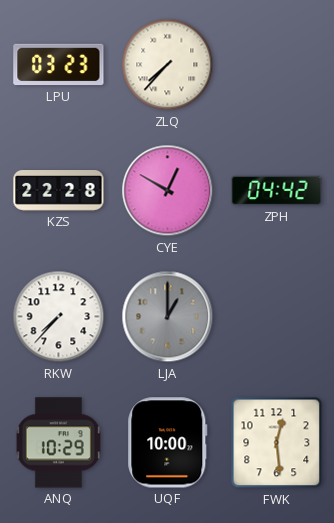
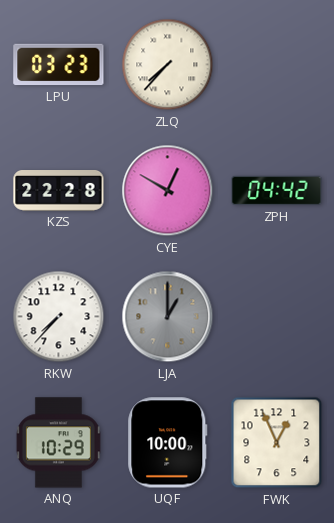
FWK: 12:29 -> 12:56
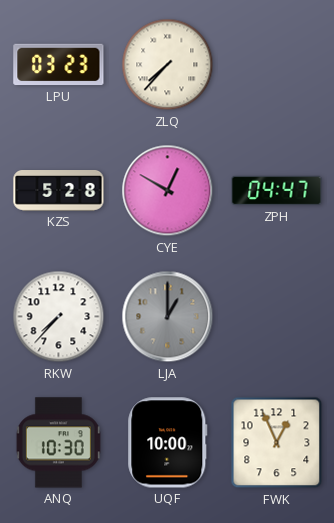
KZS: 22:28 -> 5:28
ZPH: 04:42 -> 04:47
ANQ: 10:29 -> 10:30
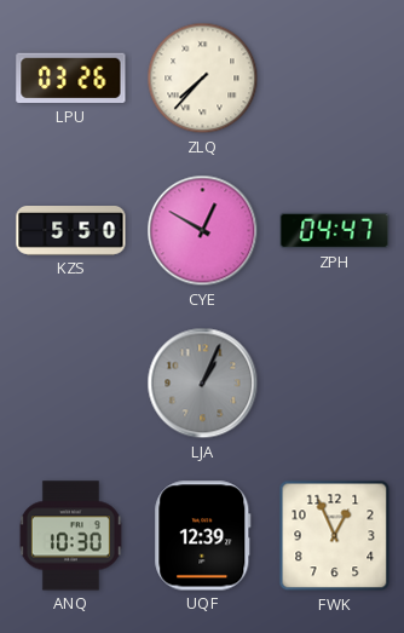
LPU: 03:23 -> 03:26
KZS: 5:28 -> 5:50
RKW: 7:37 -> none
LJA: 1:00 -> 1:04
UQF: 10:00 -> 12:39
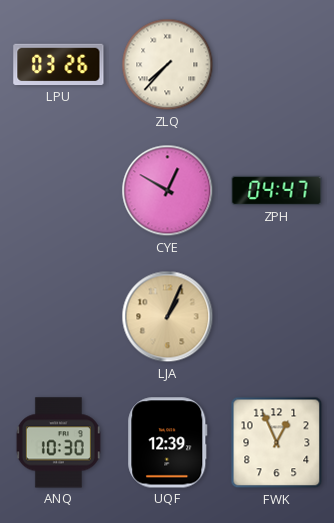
KZS: 5:50 -> none
LJA dial: grey -> champagne
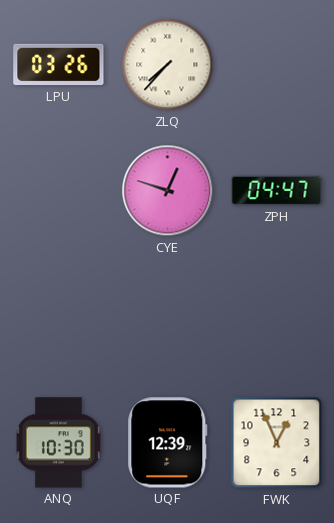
CYE: 12:50 -> 12:48
LJA: 1:04 -> none
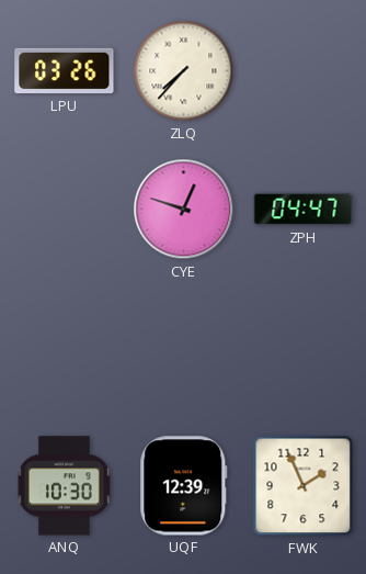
FWK: 12:56 -> 1:56
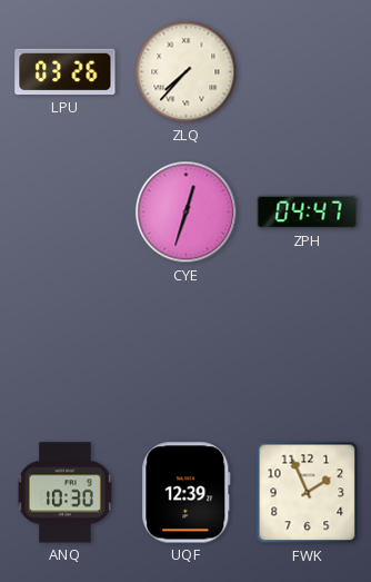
CYE: 12:48 -> 12:33
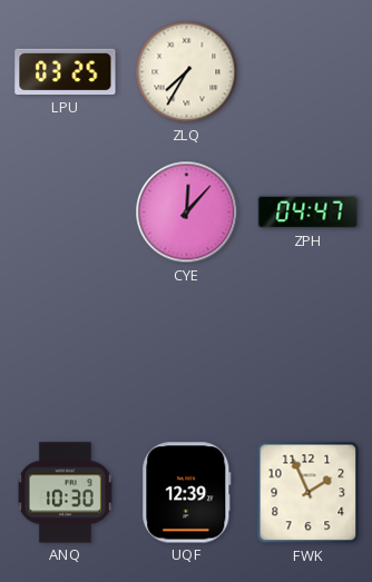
LPU: 03:26 -> 03:25
ZLQ: 7:37 -> 7:35
CYE: 12:33 -> 12:07
